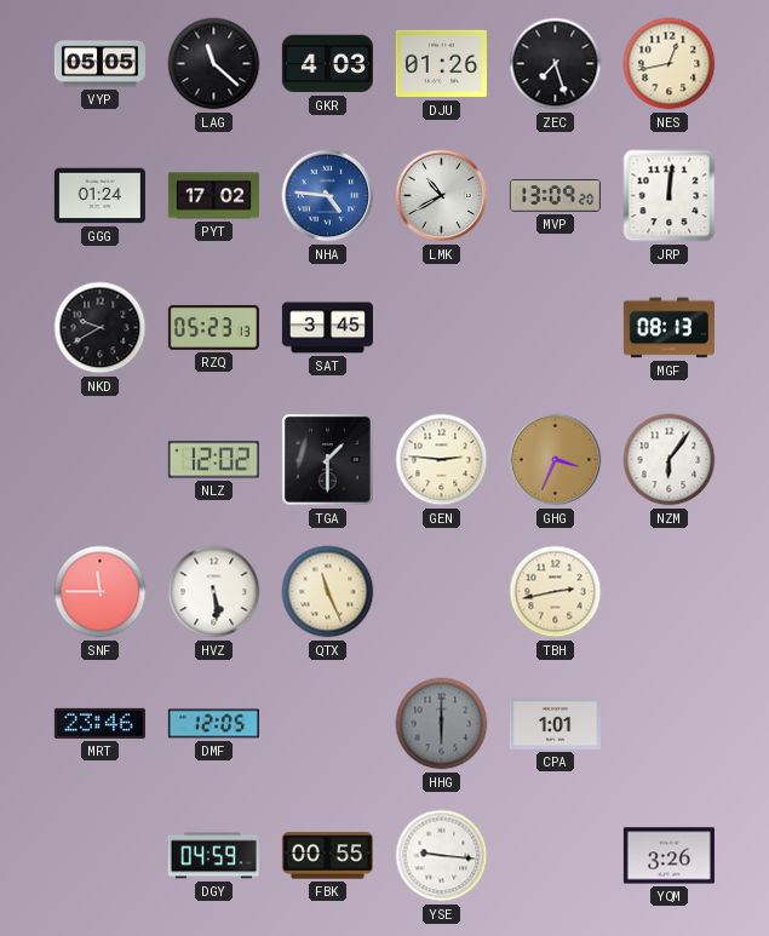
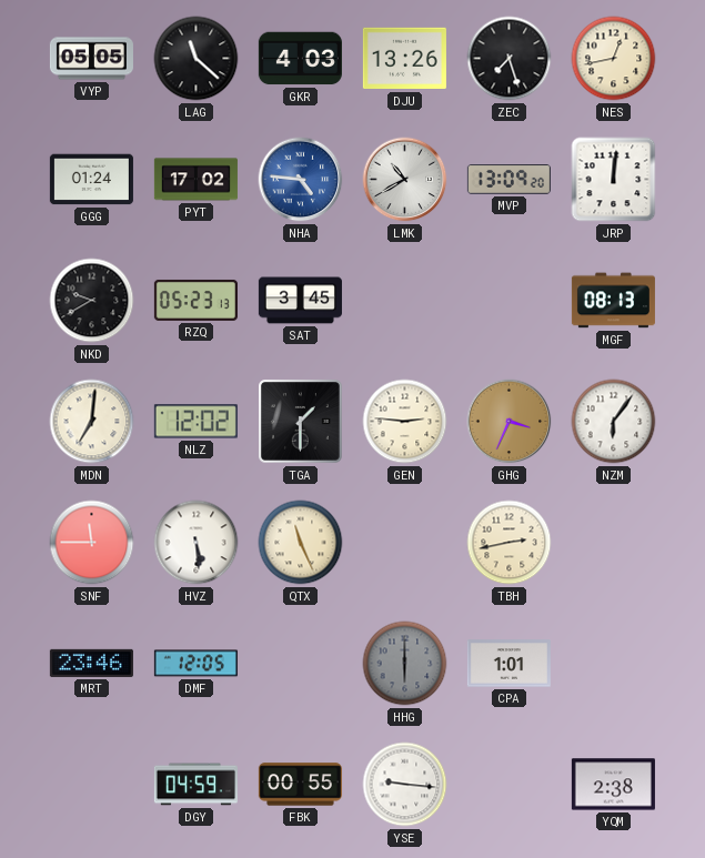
DJU: 01:26 -> 13:26
MDN: none -> 7:01
YQM: 3:26 -> 2:38
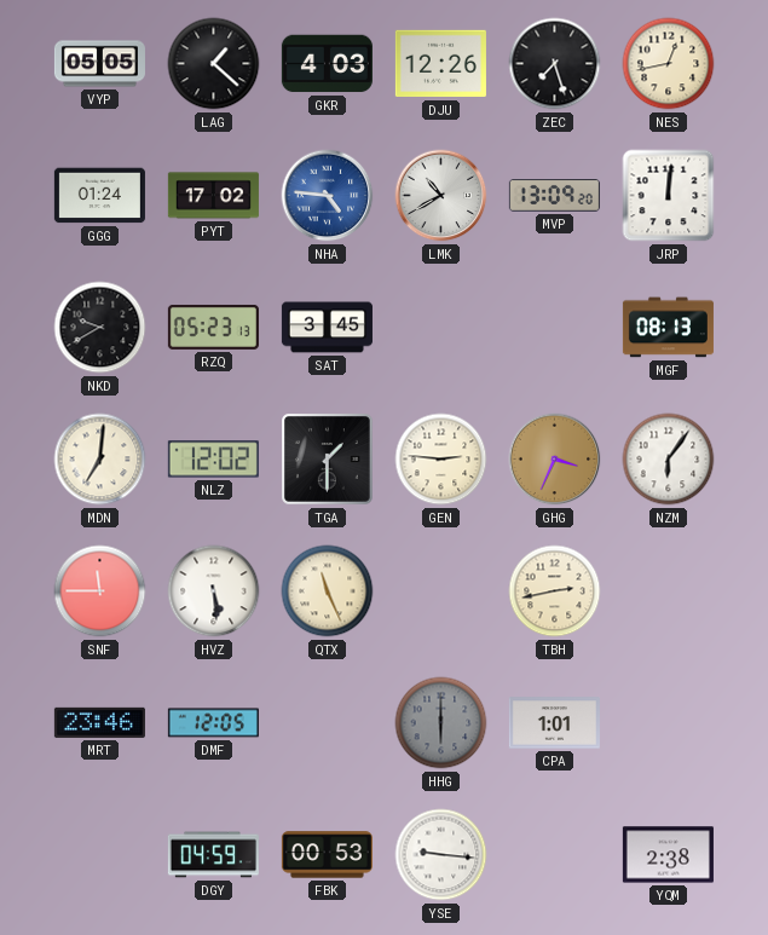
LAG: 11:22 -> 1:22
DJU: 13:26 -> 12:26
FBK: 00:55 -> 00:53
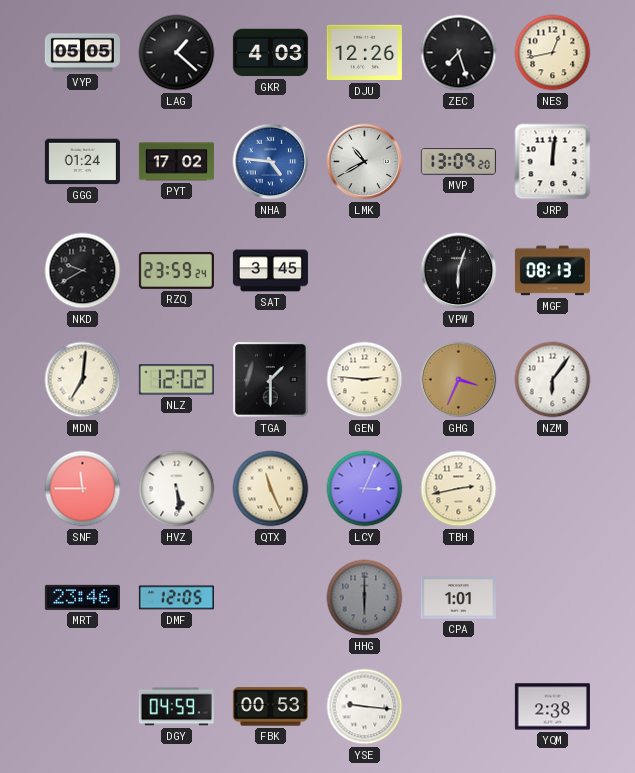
RZQ: 05:23 -> 23:59
VPW: none -> 6:03
LCY: none -> 3:04
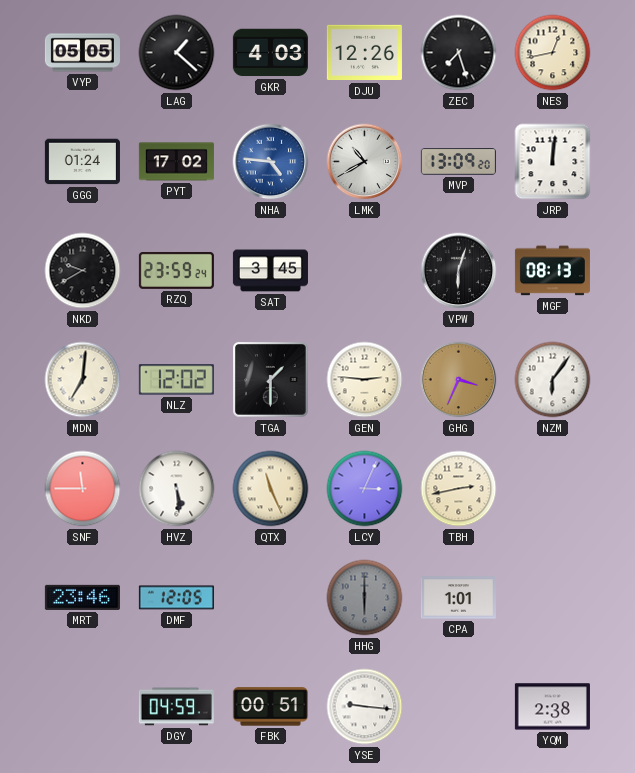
FBK: 00:53 -> 00:51
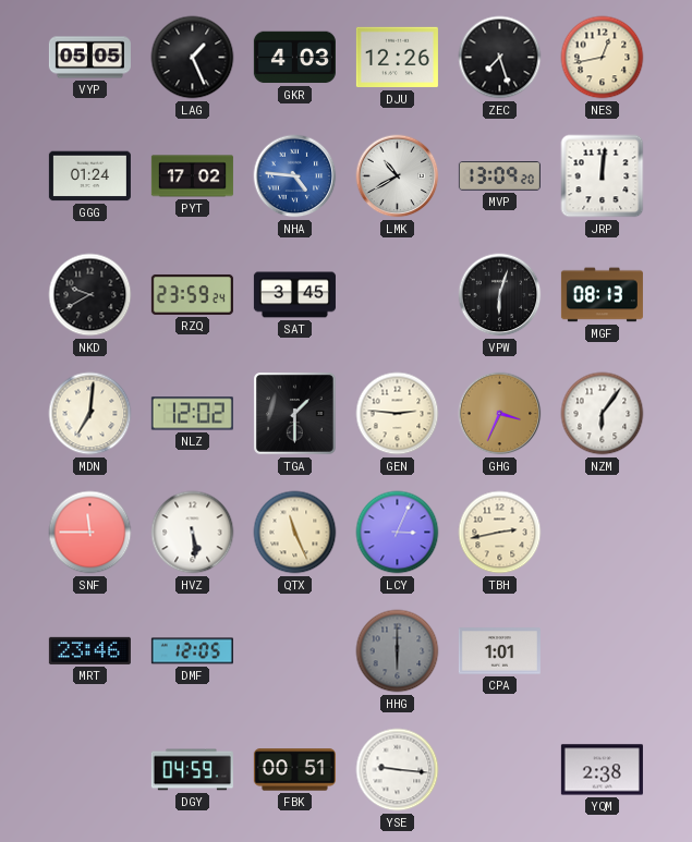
LAG: 1:22 -> 1:26
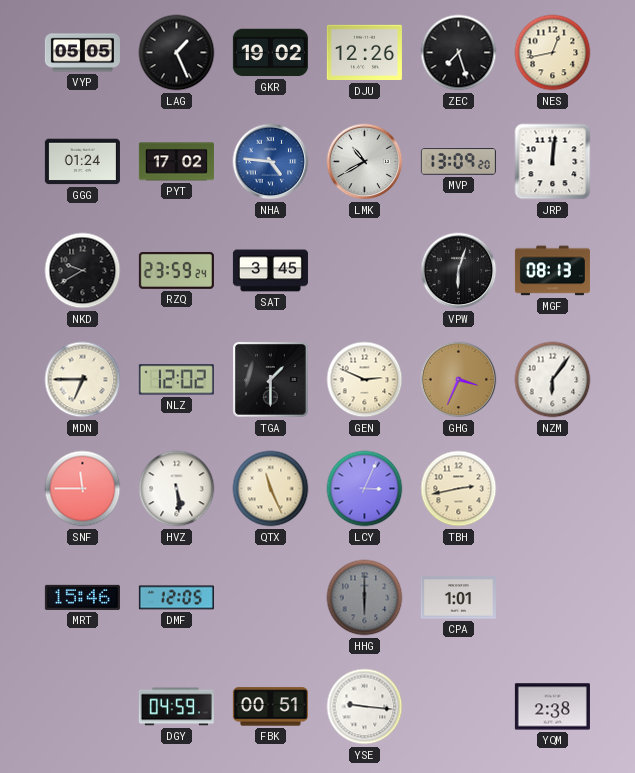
GKR: 4:03 -> 19:02
MDN: 7:01 -> 6:45
GEN: 2:46 -> 2:49
MRT: 23:46 -> 15:46
